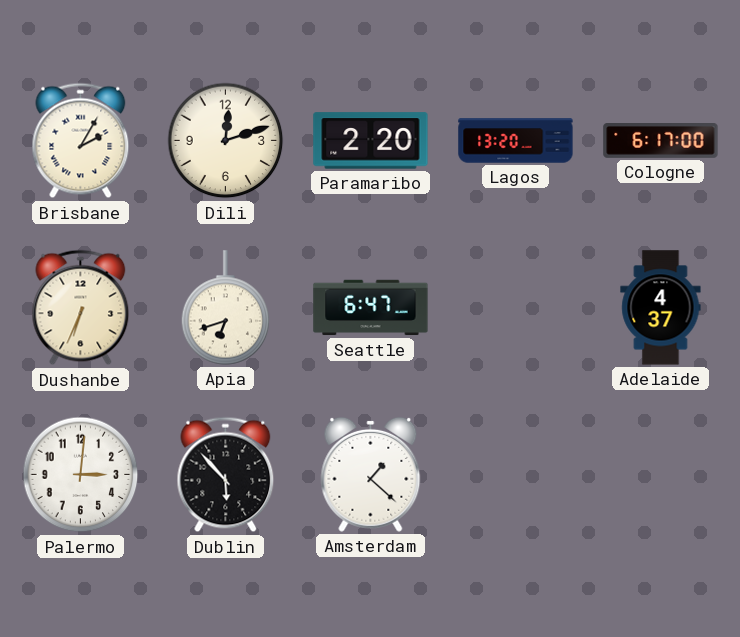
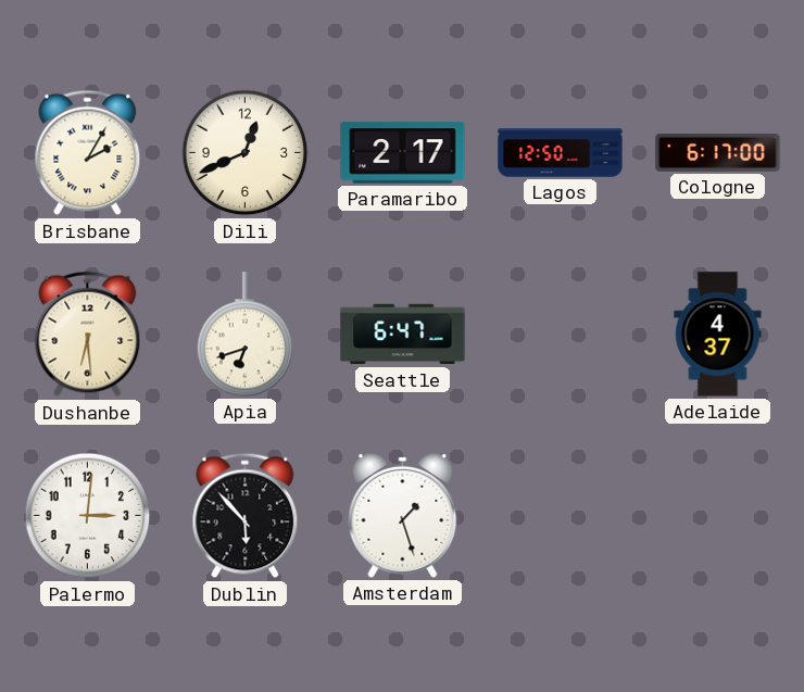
Dili: 12:12 -> 12:41
Paramaribo: 2:20 -> 2:17
Lagos: 13:20 -> 12:50
Dushanbe: 6:34 -> 6:29
Amsterdam: 1:22 -> 1:27
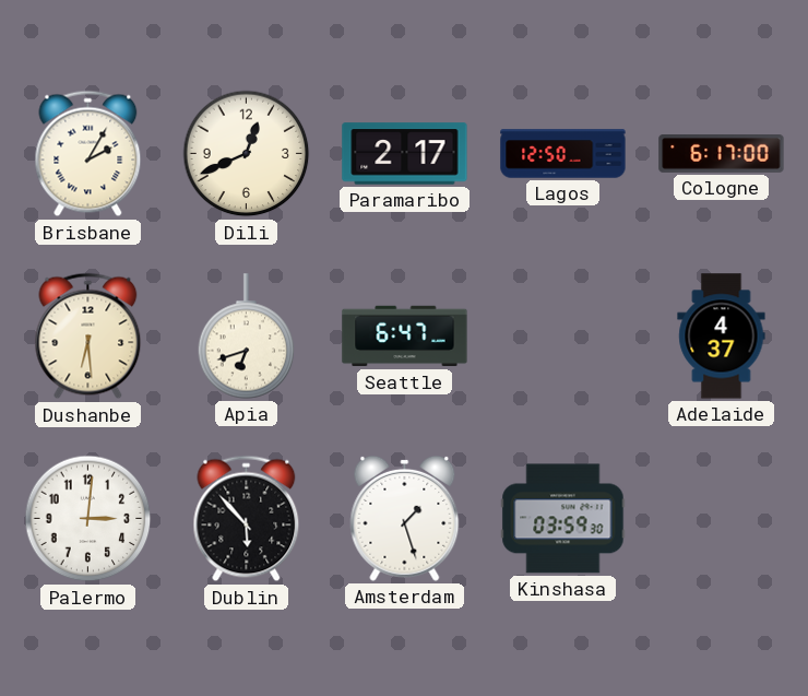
Kinshasa: none -> 03:59
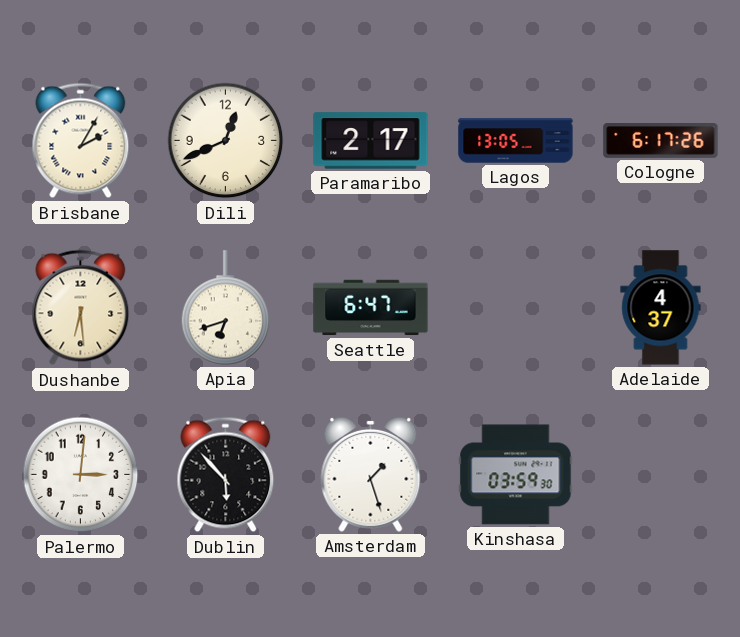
Lagos: 12:50 -> 13:05
Cologne: 6:17:00 -> 6:17:26
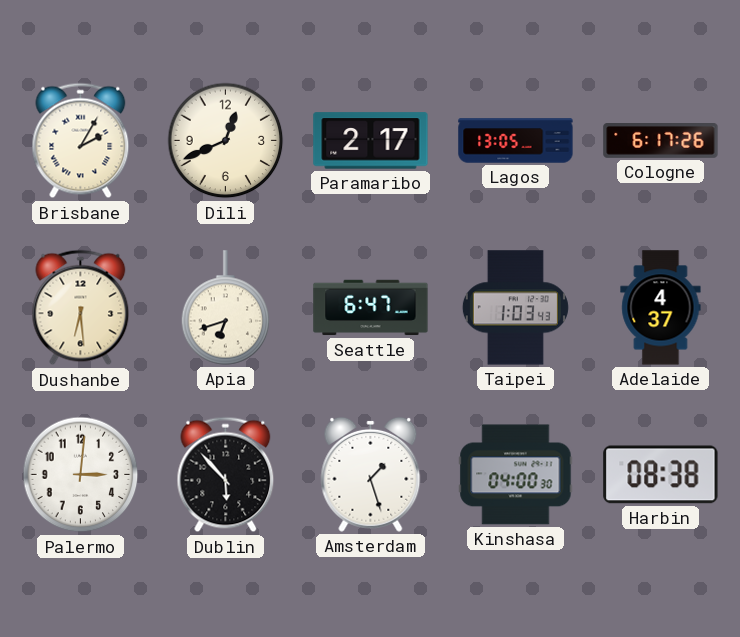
Taipei: none -> 1:03
Kinshasa: 03:59 -> 04:00
Harbin: none -> 08:38
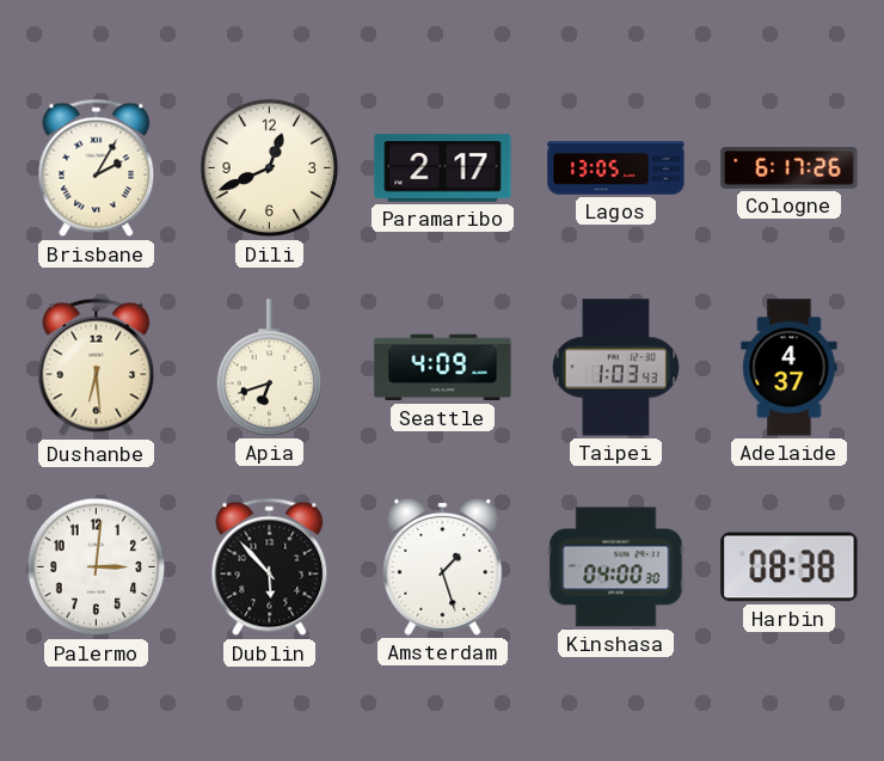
Seattle: 6:47 -> 4:09
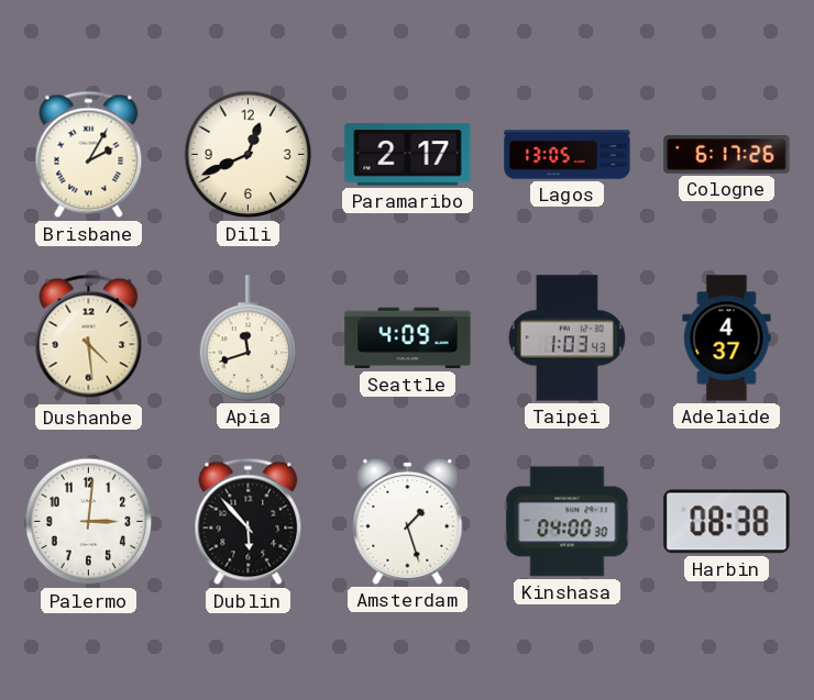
Dushanbe: 6:29 -> 4:29
Apia: 6:42 -> 11:42
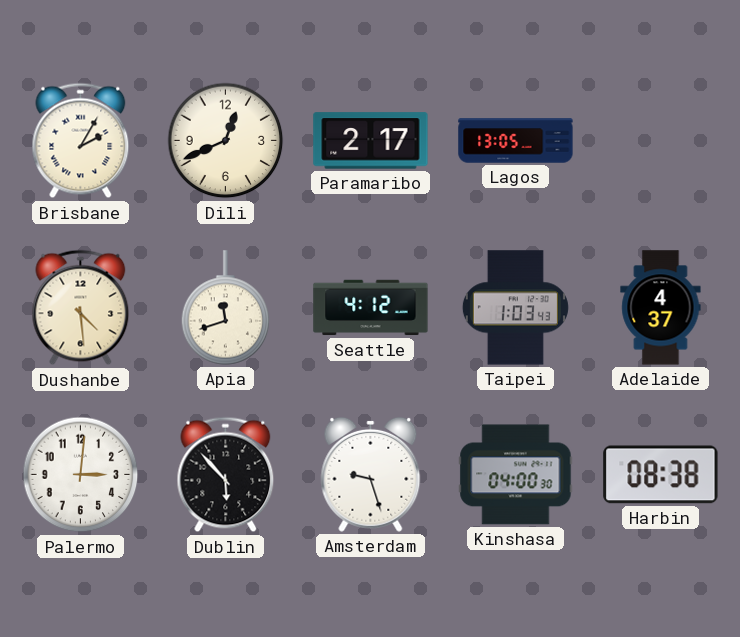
Cologne: 6:17 -> none
Seattle: 4:09 -> 4:12
Amsterdam: 1:27 -> 9:27
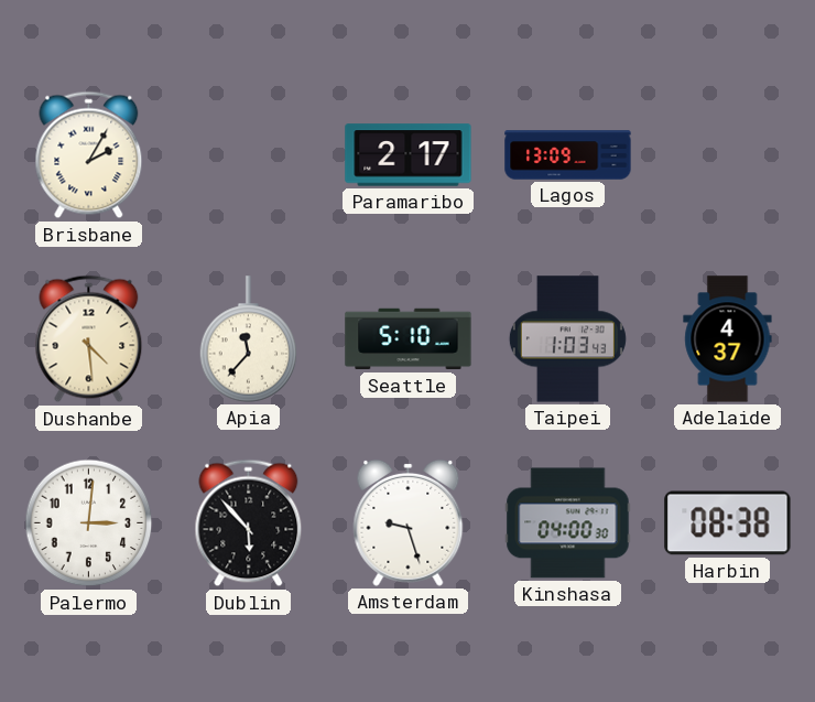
Dili: 12:41 -> none
Lagos: 13:05 -> 13:09
Apia: 11:42 -> 11:37
Seattle: 4:12 -> 5:10
